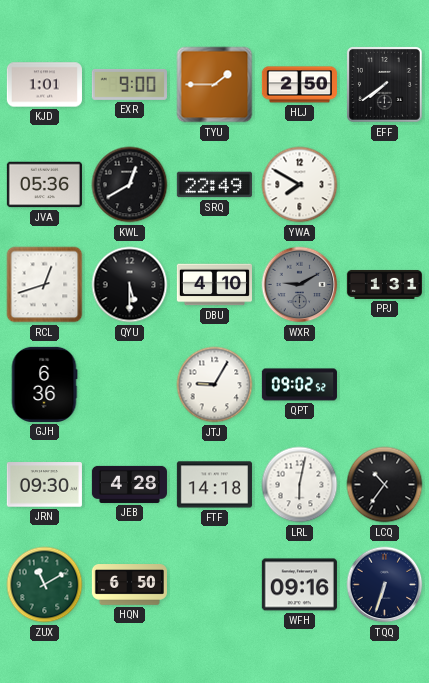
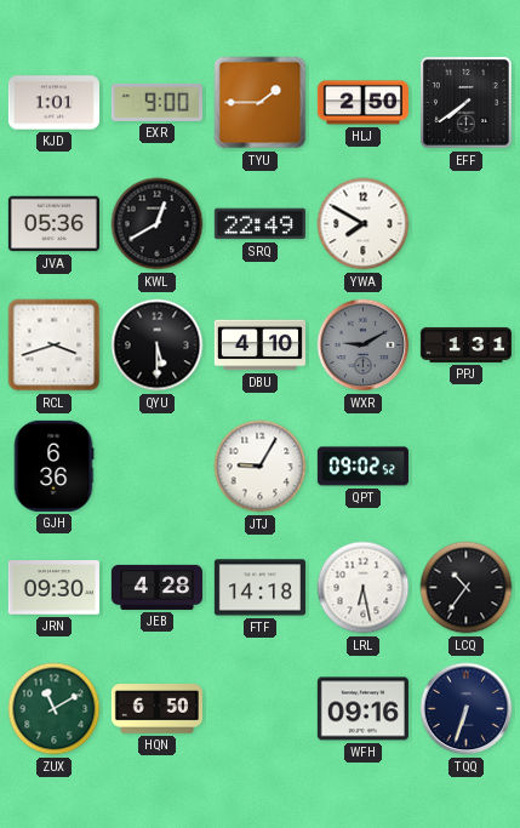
RCL: 12:42 -> 3:42
LRL: 6:02 -> 6:28
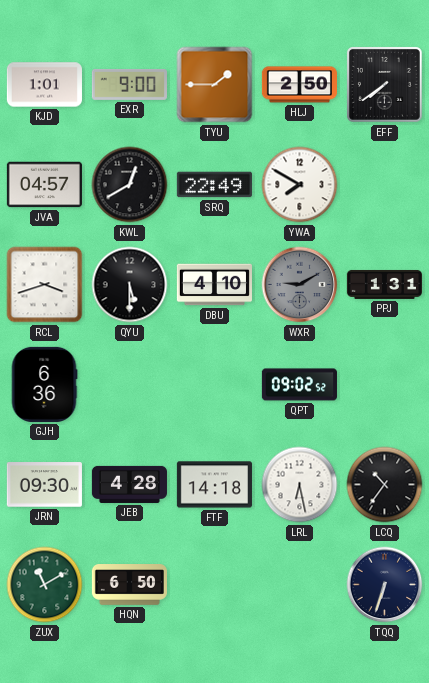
JVA: 05:36 -> 04:57
JTJ: 9:05 -> none
WFH: 09:16 -> none
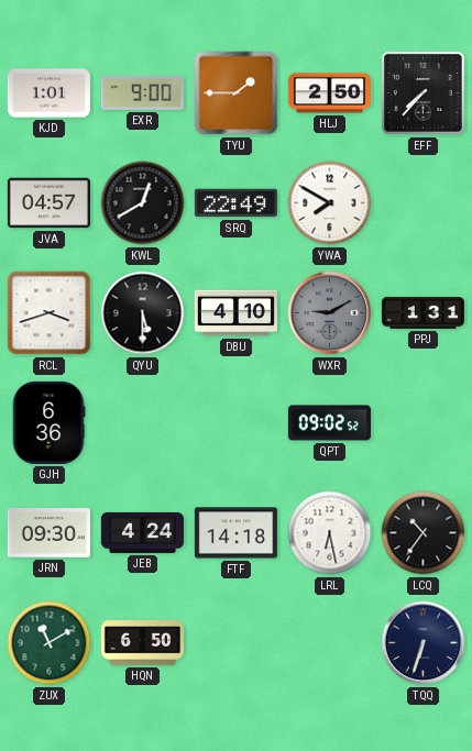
EFF: 7:39 -> 7:37
JEB: 4:28 -> 4:24
